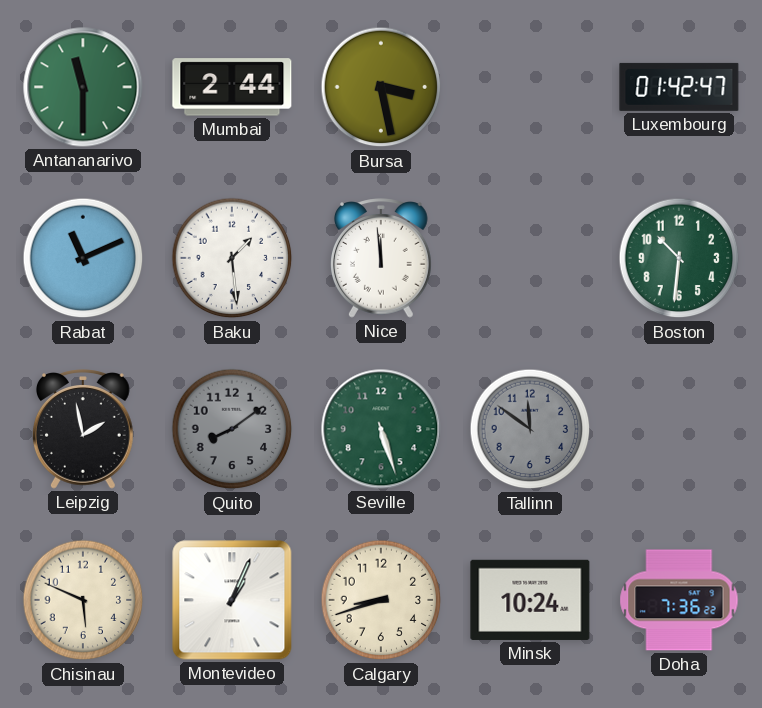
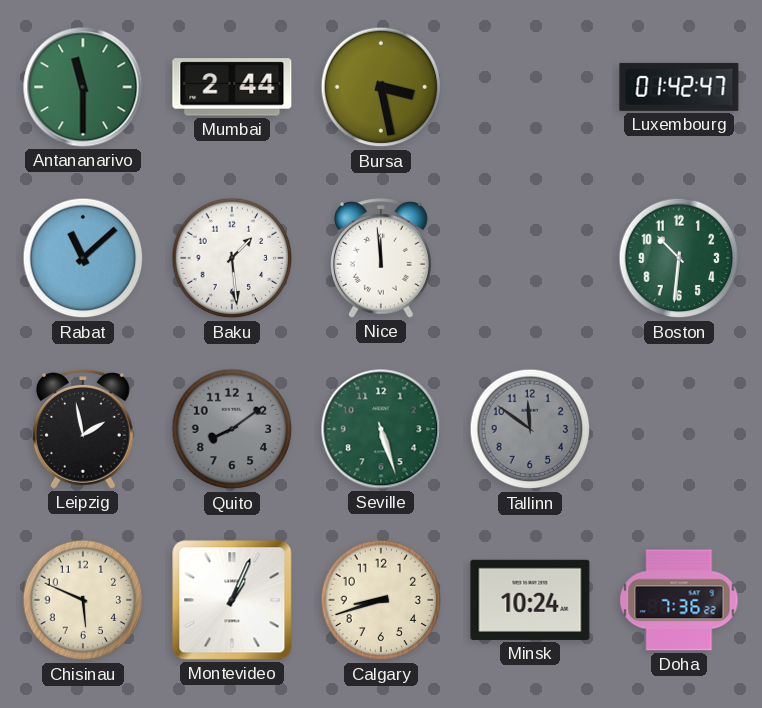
Rabat: 11:11 -> 11:08
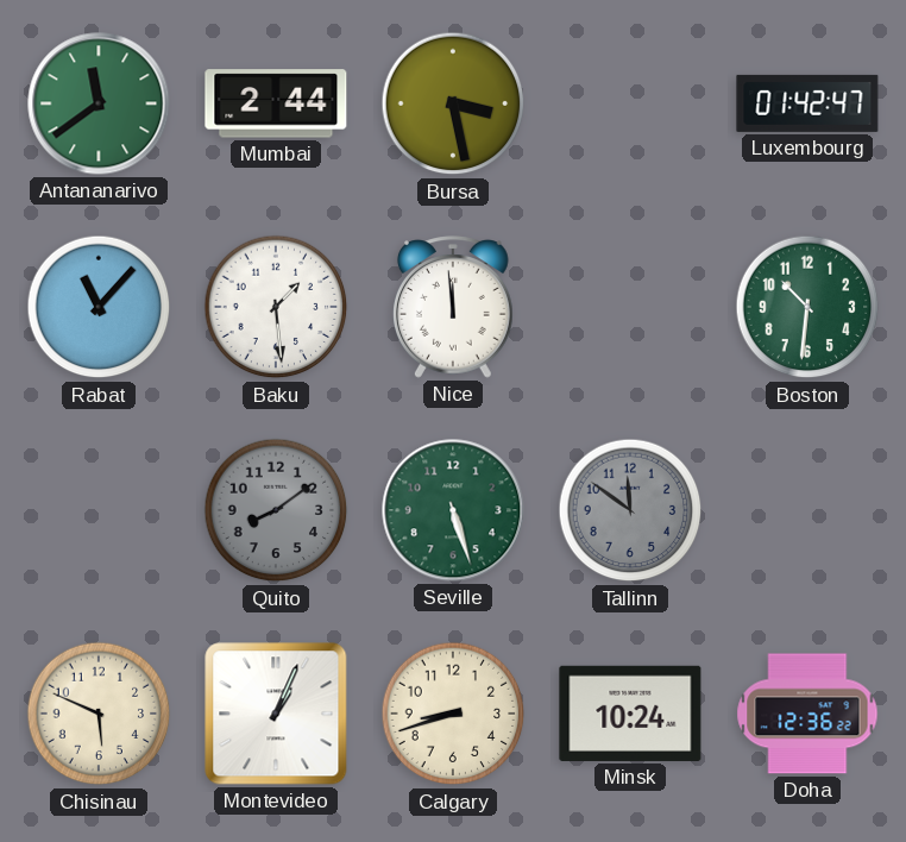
Antananarivo: 11:30 -> 11:39
Rabat: 11:08 -> 11:07
Leipzig: 1:58 -> none
Doha: 7:36 -> 12:36
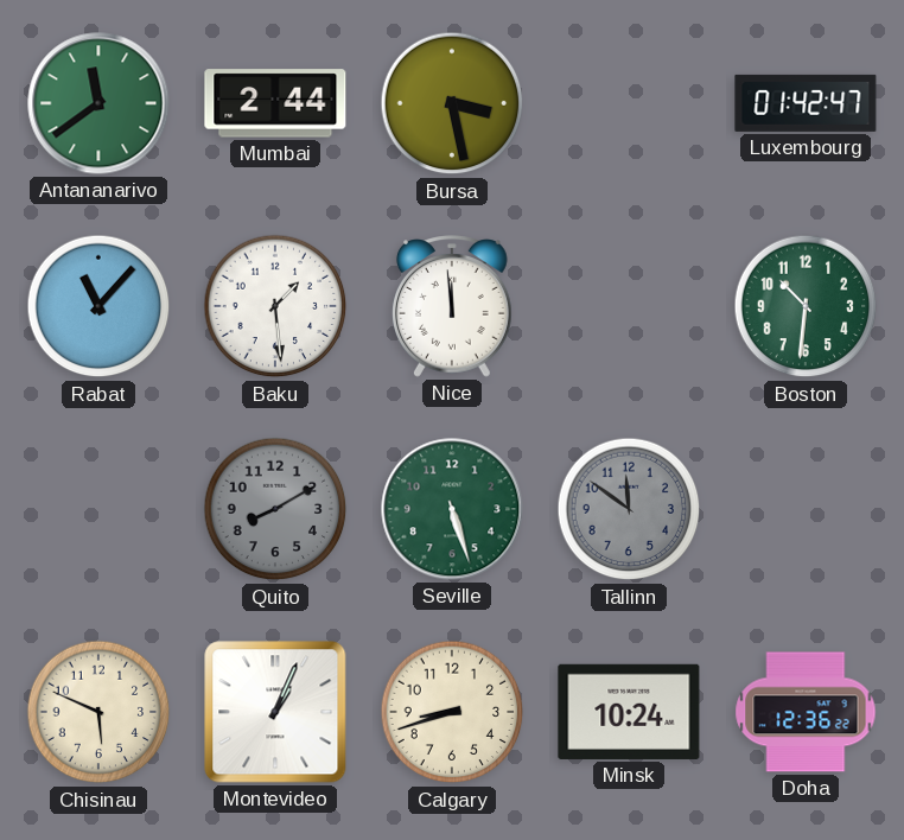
Quito: 8:09 -> 8:10
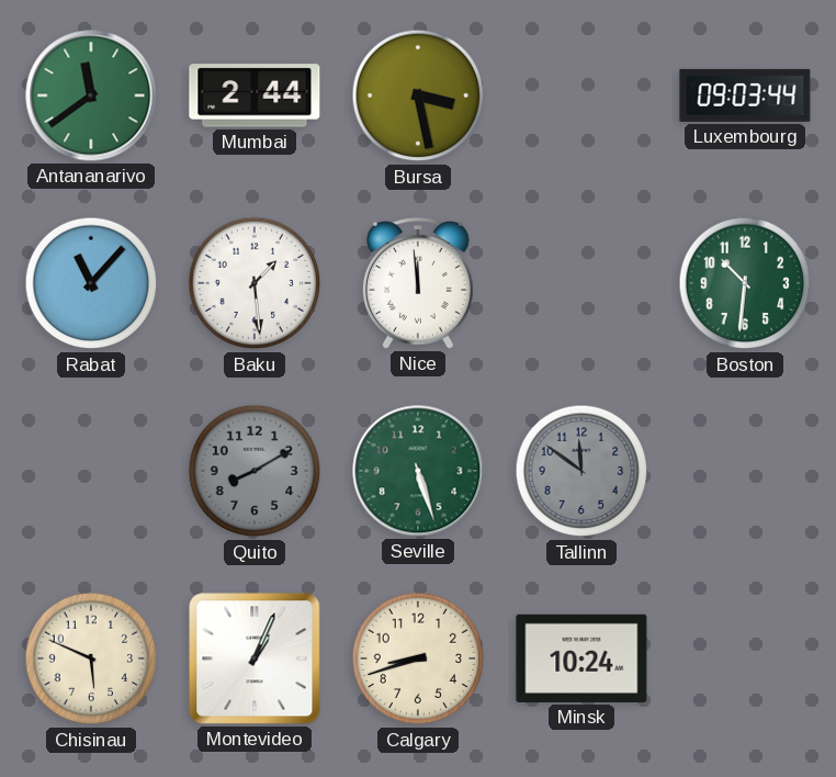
Luxembourg: 01:42 -> 09:03
Doha: 12:36 -> none
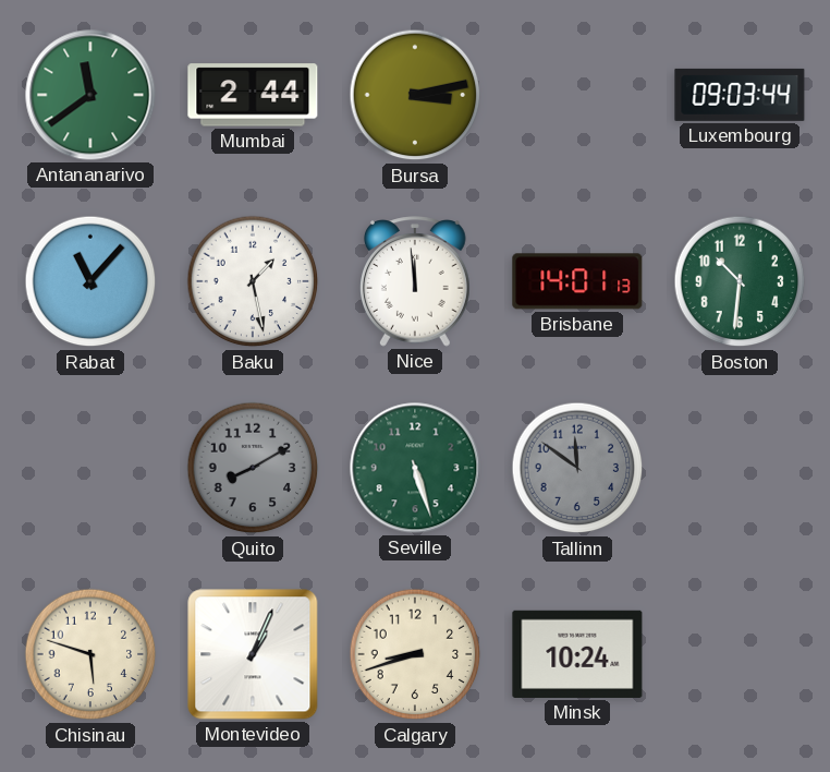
Bursa: 3:28 -> 3:13
Baku: 1:29 -> 1:28
Brisbane: none -> 14:01
Chisinau: 5:49 -> 5:48
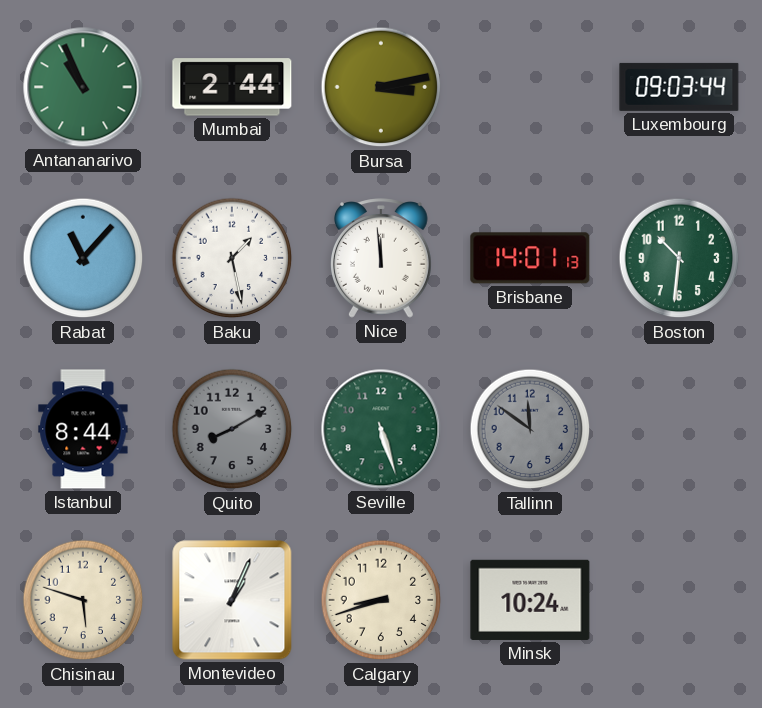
Antananarivo: 11:39 -> 10:56
Istanbul: none -> 8:44
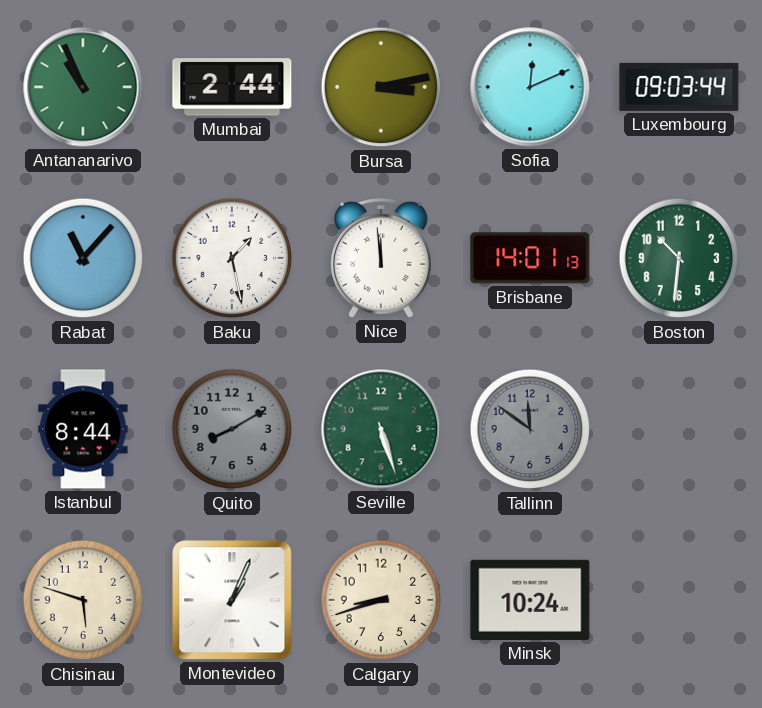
Sofia: none -> 12:11
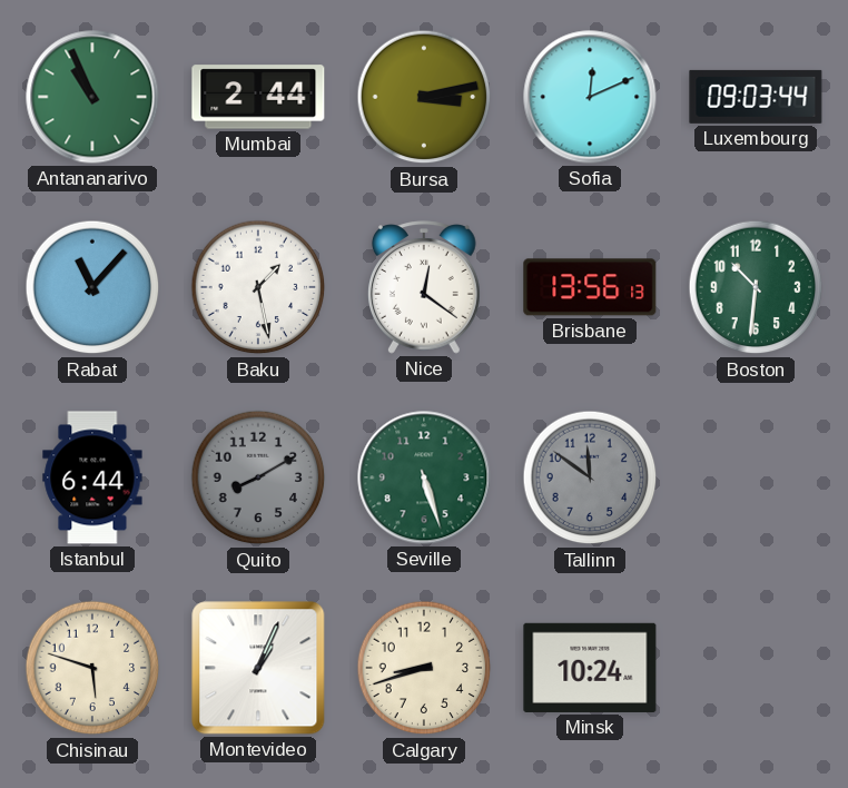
Nice: 11:59 -> 12:21
Brisbane: 14:01 -> 13:56
Istanbul: 8:44 -> 6:44
